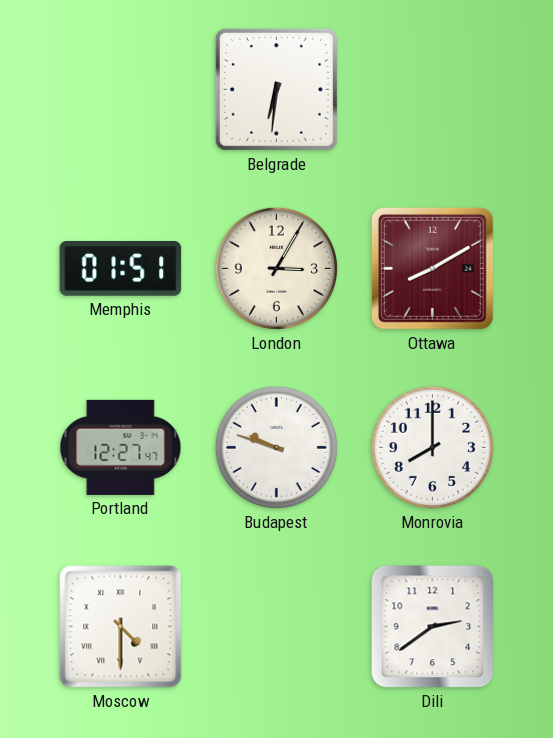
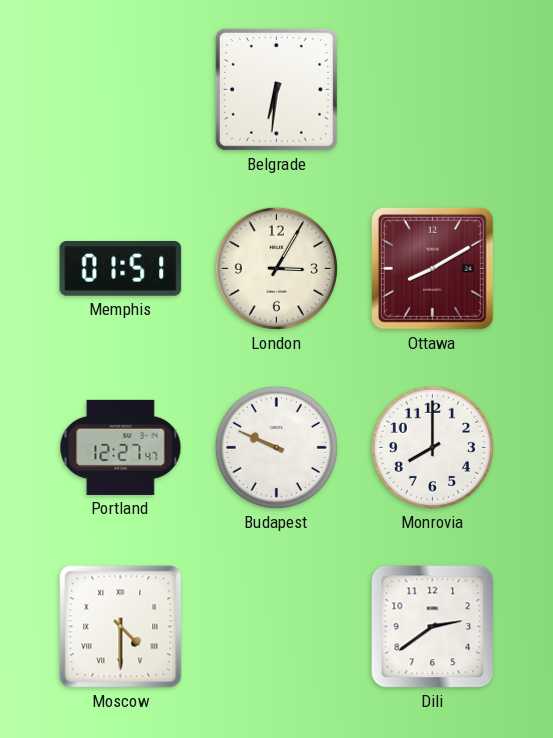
Budapest: 9:48 -> 9:49
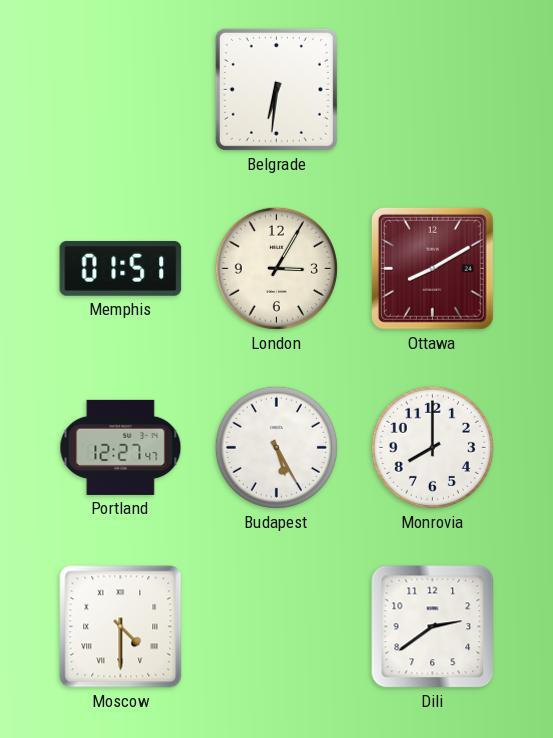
Budapest: 9:49 -> 5:25
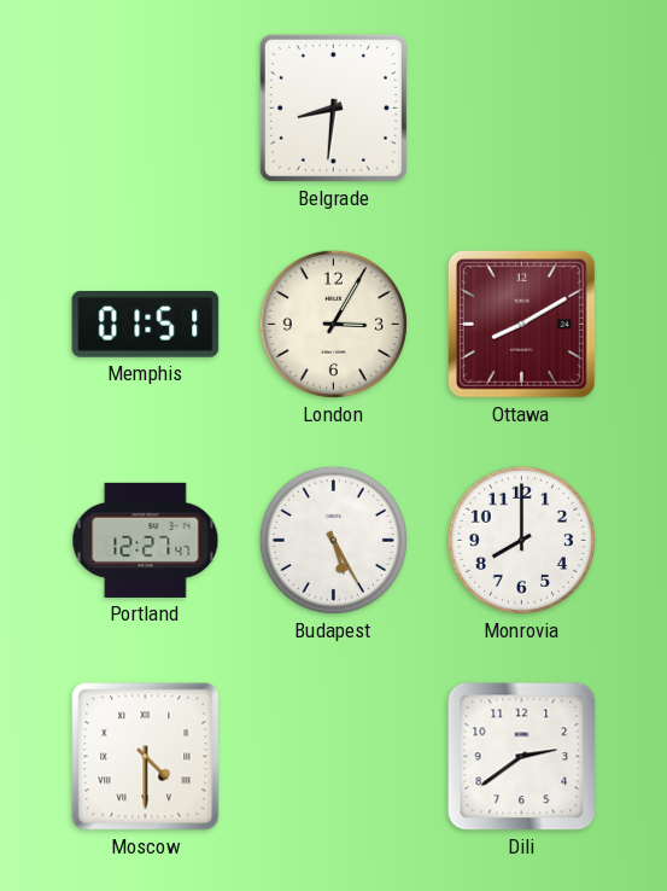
Belgrade: 6:31 -> 8:31
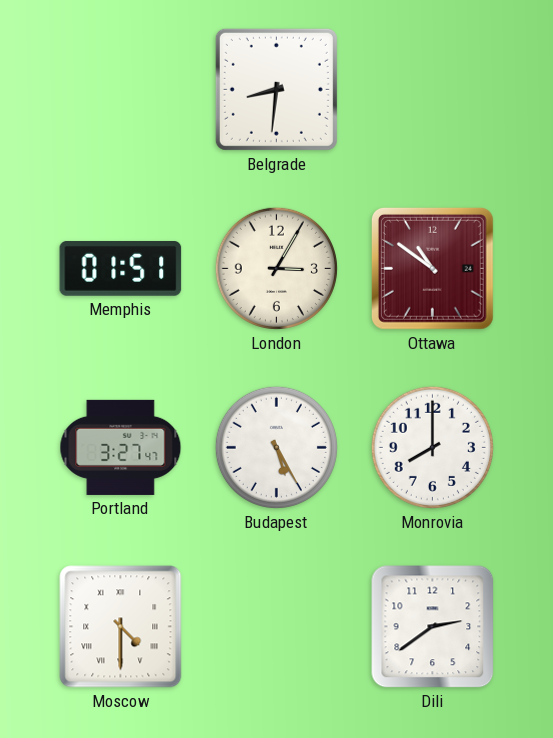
Ottawa: 8:10 -> 10:51
Portland: 12:27 -> 3:27
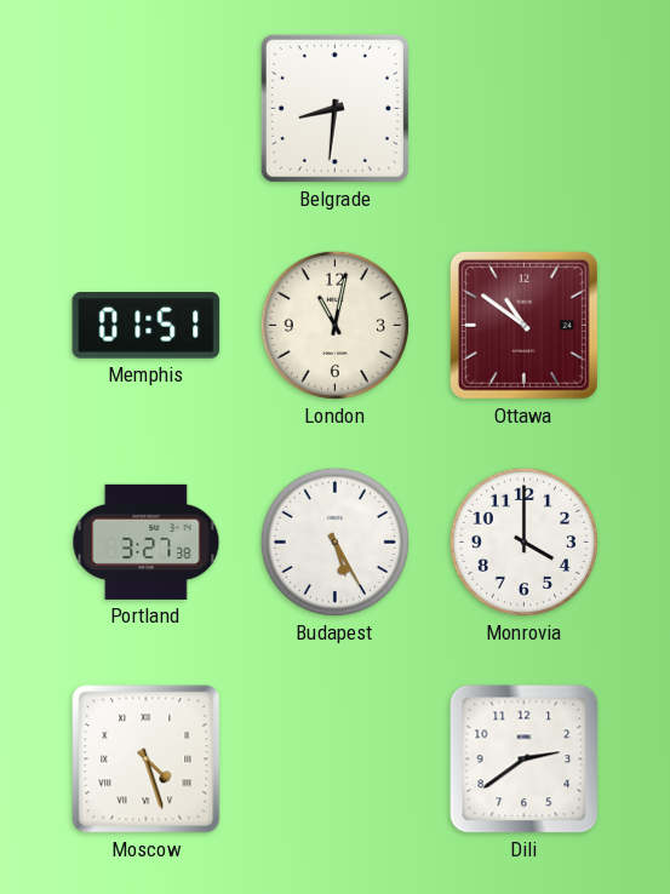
London: 3:05 -> 11:02
Portland: 3:27:47 -> 3:27:38
Monrovia: 8:00 -> 4:00
Moscow: 4:30 -> 4:27
